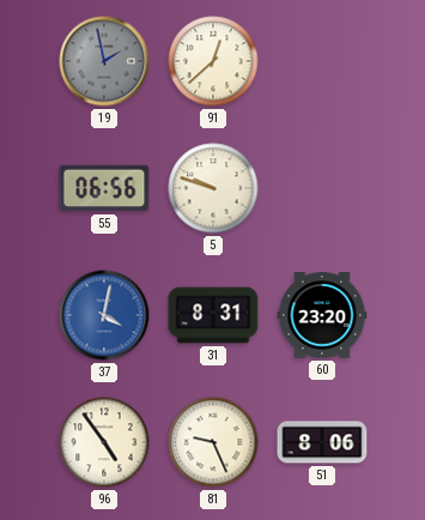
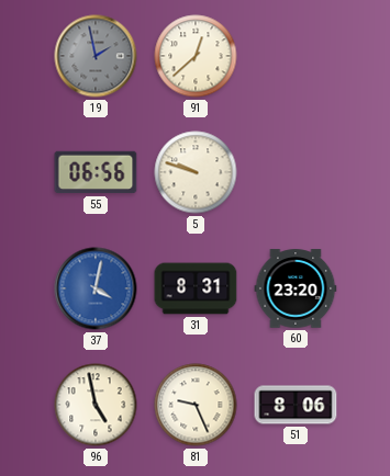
96: 4:54 -> 4:58
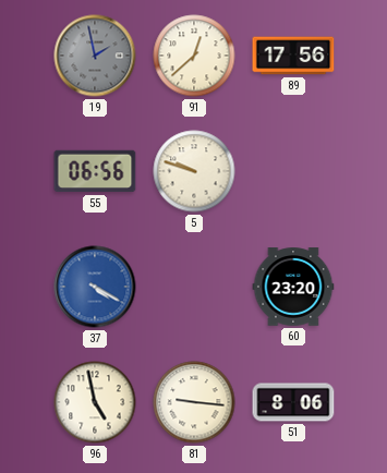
89: none -> 17:56
37: 4:02 -> 4:20
31: 8:31 -> none
81: 9:26 -> 9:16
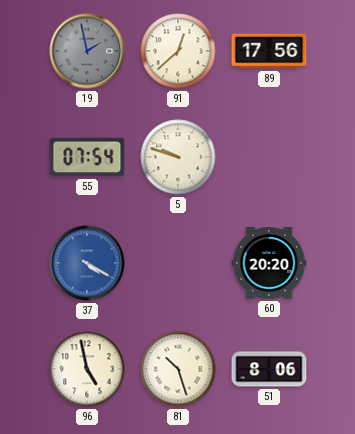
55: 06:56 -> 07:54
60: 23:20 -> 20:20
81: 9:16 -> 10:27
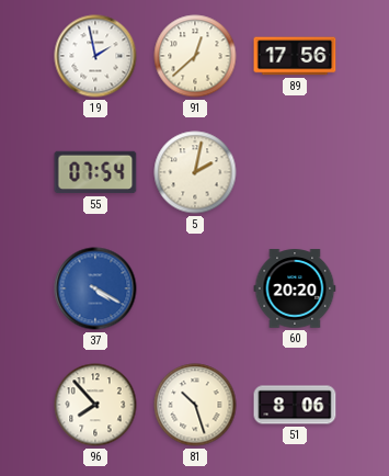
19 dial: grey -> white
5: 9:48 -> 2:02
96: 4:58 -> 7:53
